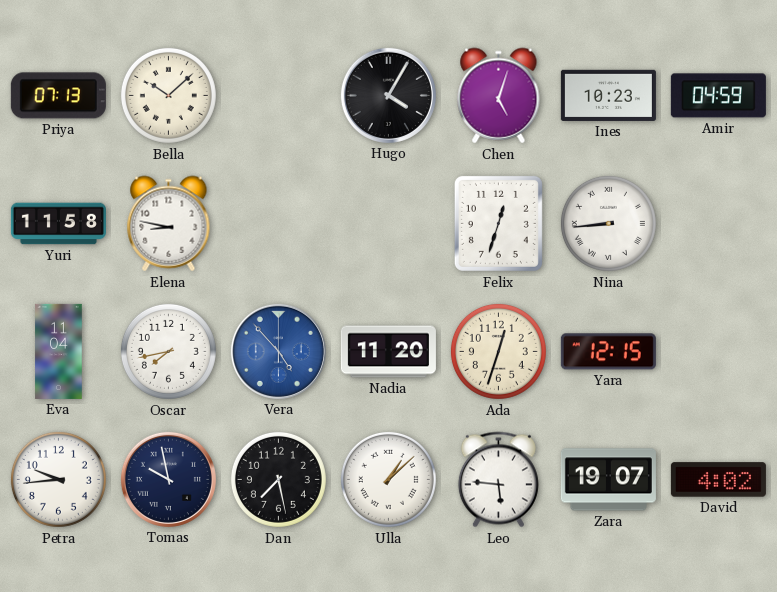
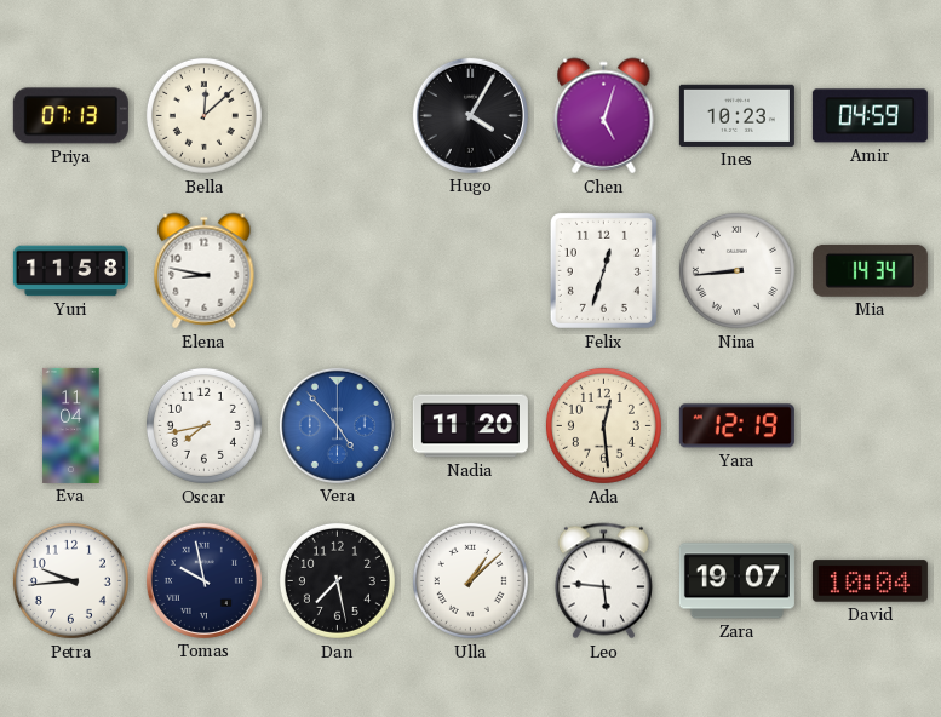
Bella: 10:08 -> 12:08
Mia: none -> 14:34
Ada: 12:33 -> 12:29
Yara: 12:15 -> 12:19
David: 4:02 -> 10:04
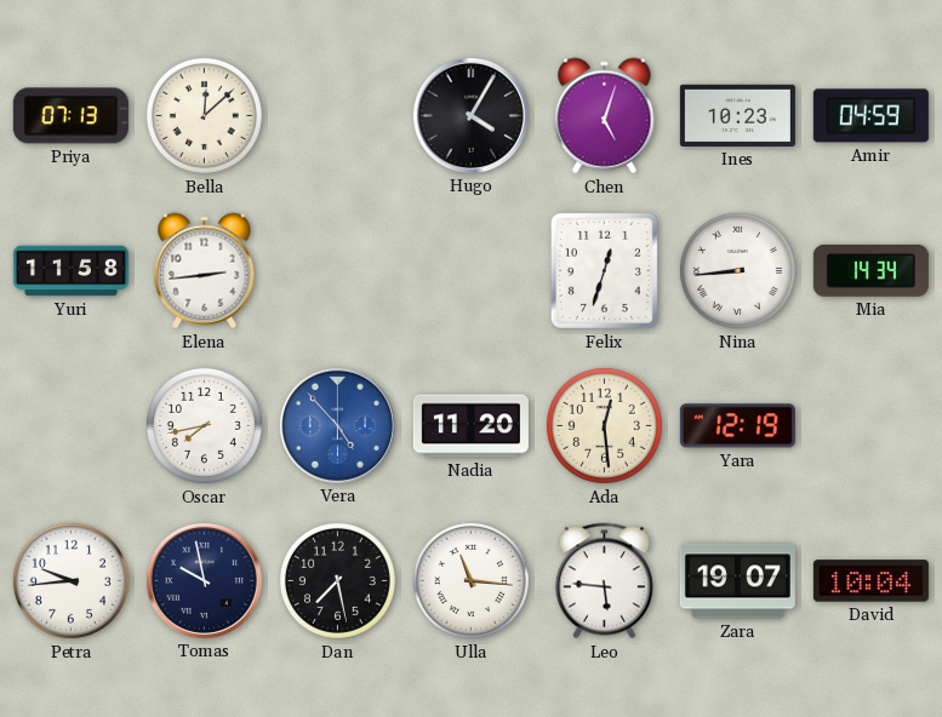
Elena: 8:47 -> 2:44
Eva: 11:04 -> none
Ulla: 1:08 -> 11:16
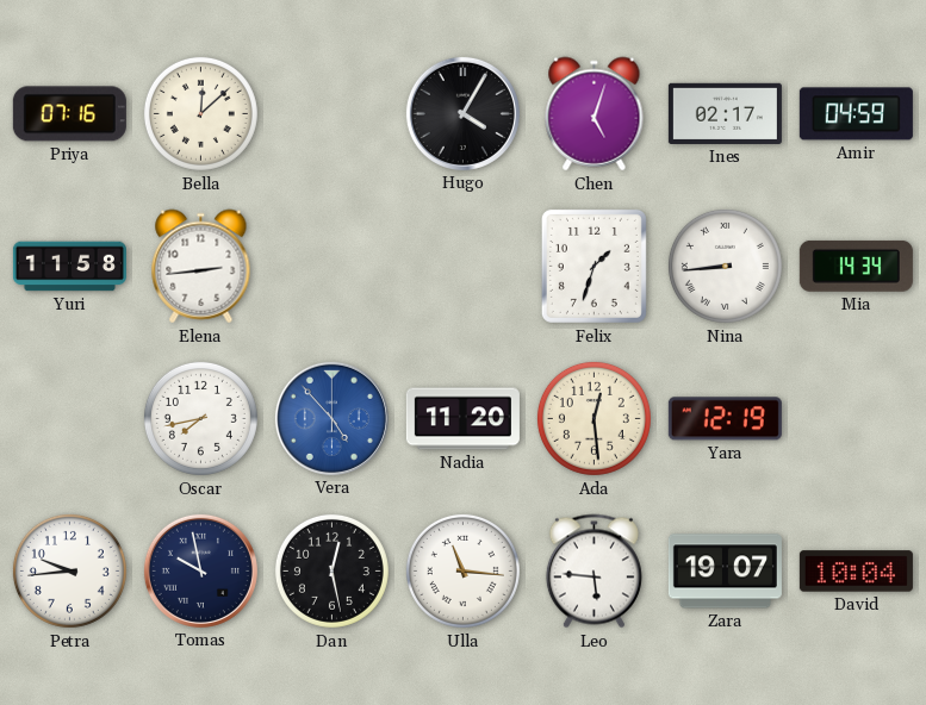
Priya: 07:13 -> 07:16
Ines: 10:23 -> 02:17
Felix: 12:33 -> 1:33
Dan: 7:28 -> 12:28
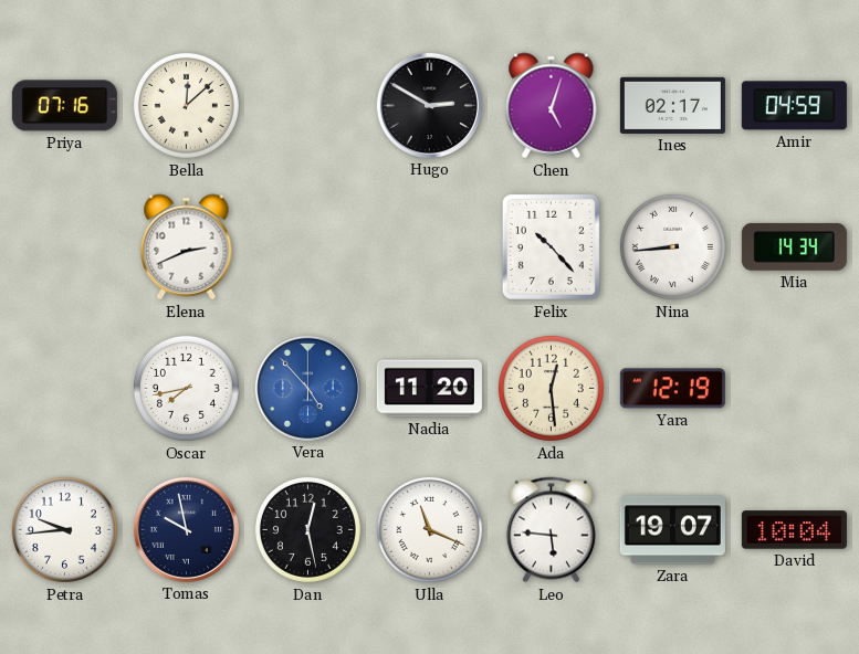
Hugo: 4:05 -> 2:50
Yuri: 11:58 -> none
Elena: 2:44 -> 2:41
Felix: 1:33 -> 10:23
Ulla: 11:16 -> 11:19
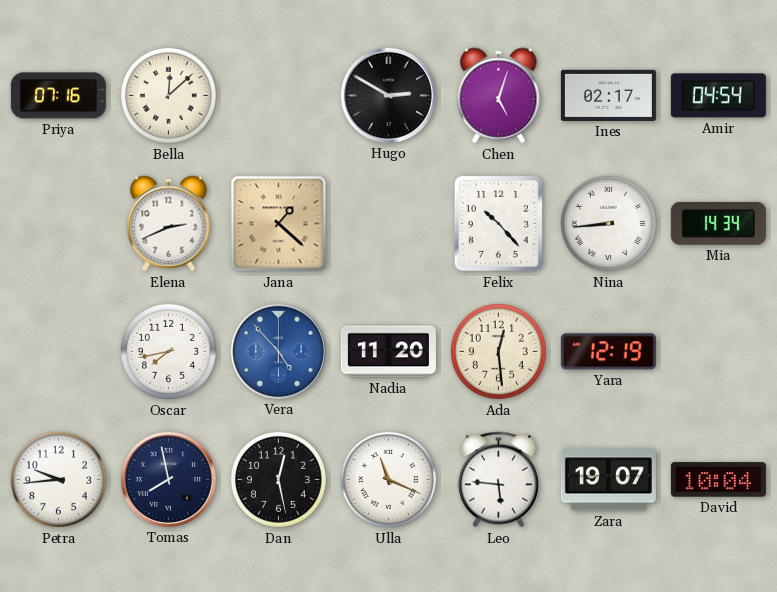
Amir: 04:59 -> 04:54
Jana: none -> 1:22
Tomas: 9:58 -> 7:58
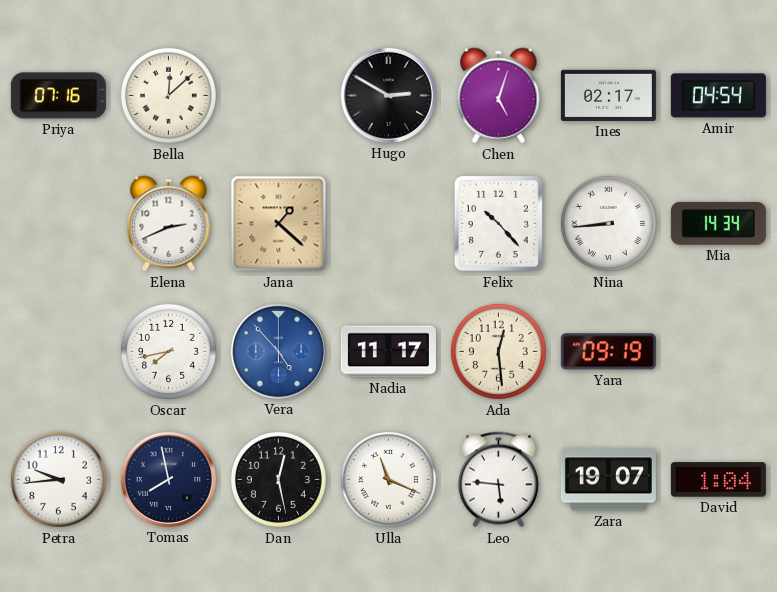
Nadia: 11:20 -> 11:17
Yara: 12:19 -> 09:19
David: 10:04 -> 1:04
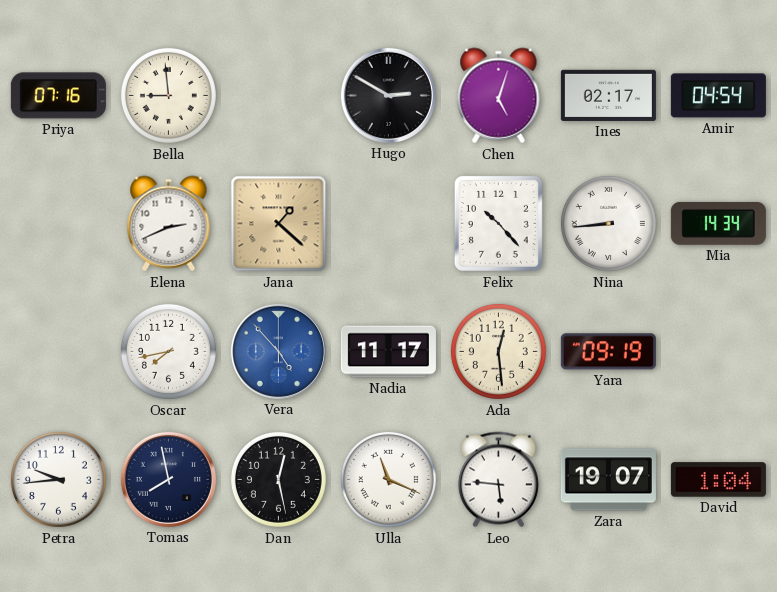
Bella: 12:08 -> 8:59
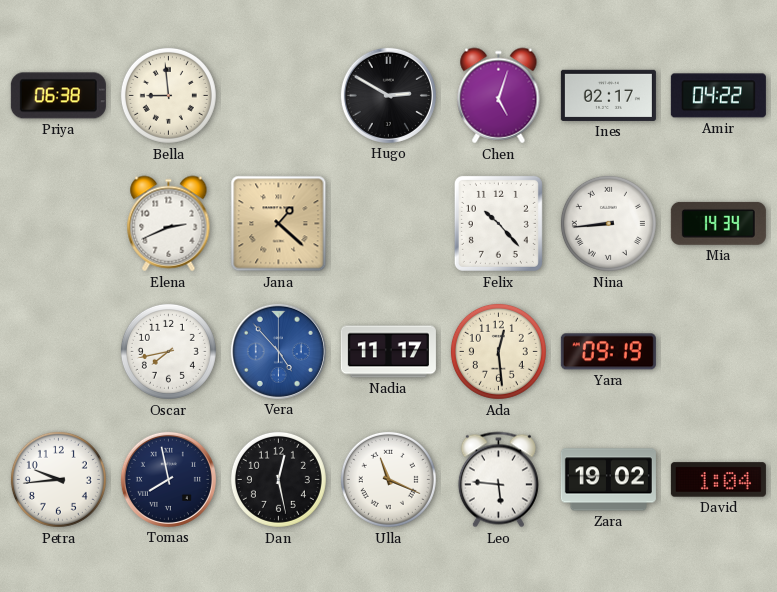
Priya: 07:16 -> 06:38
Amir: 04:54 -> 04:22
Zara: 19:07 -> 19:02
